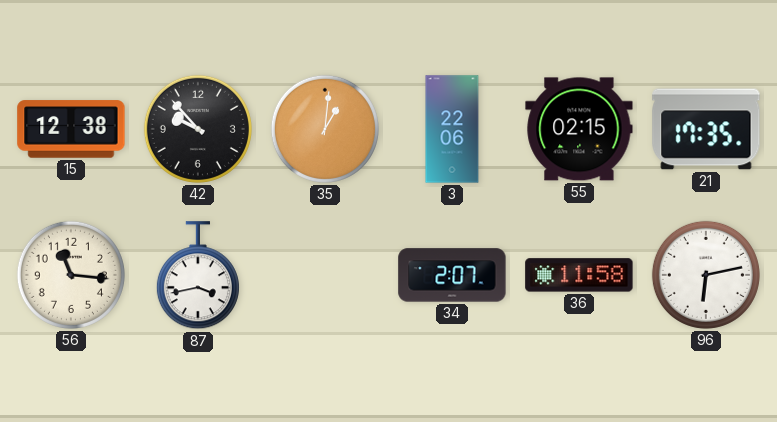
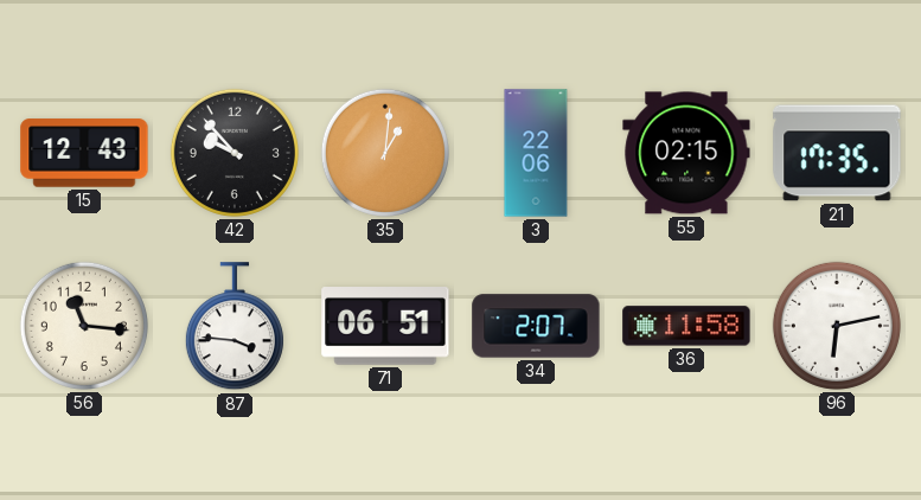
15: 12:38 -> 12:43
87: 3:43 -> 3:46
71: none -> 06:51
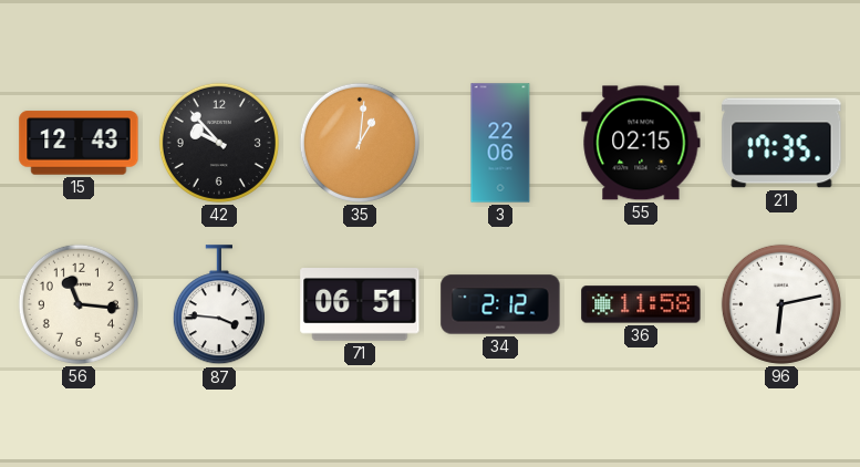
34: 2:07 -> 2:12
